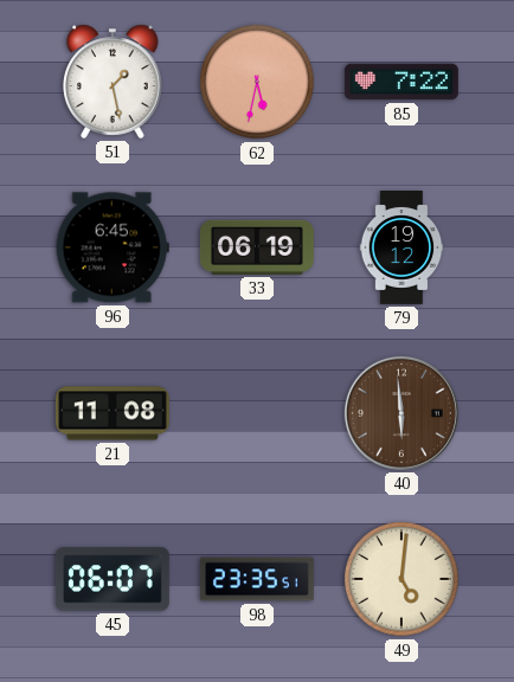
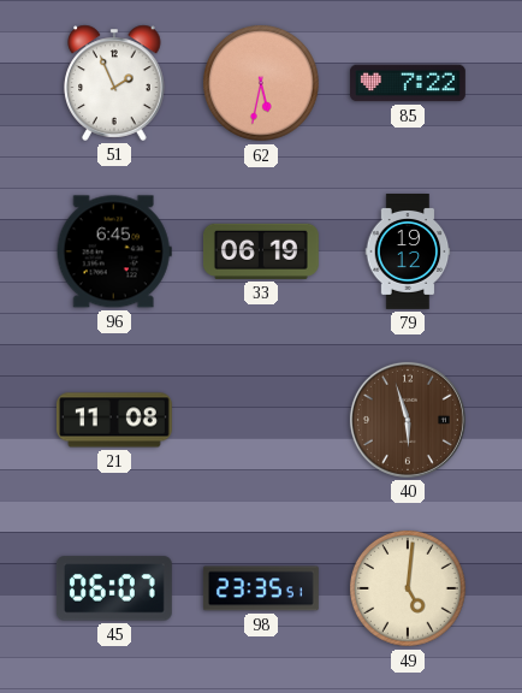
51: 1:28 -> 1:56
40: 5:59 -> 5:57
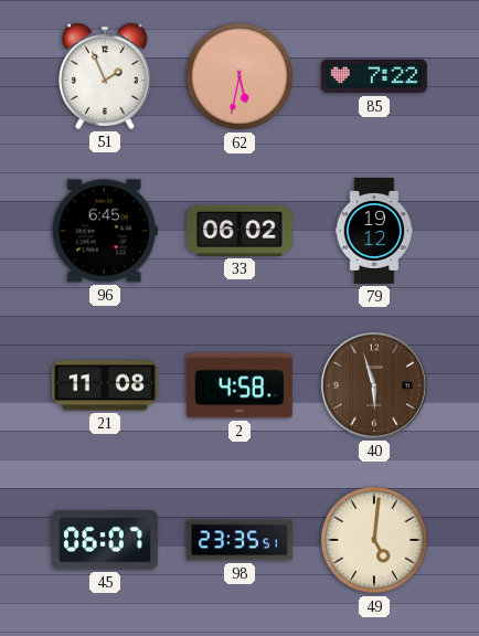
33: 06:19 -> 06:02
2: none -> 4:58
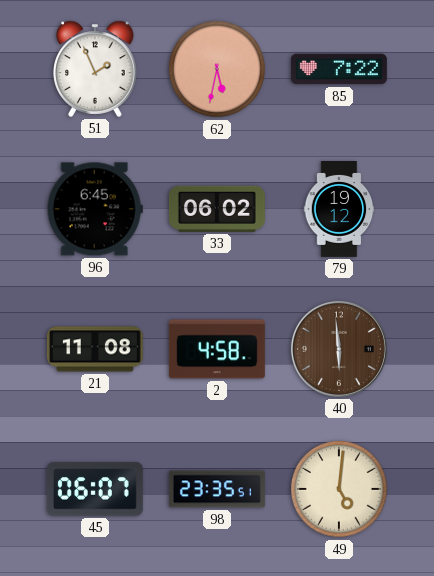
40: 5:57 -> 5:59
